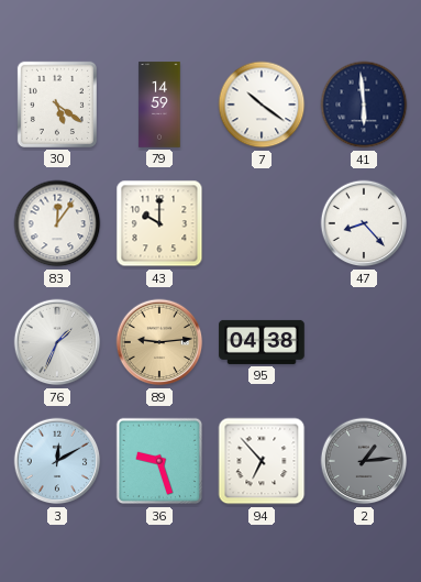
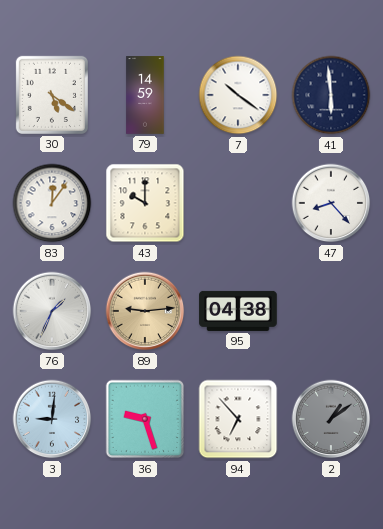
3: 12:10 -> 9:01
2: 1:14 -> 1:09
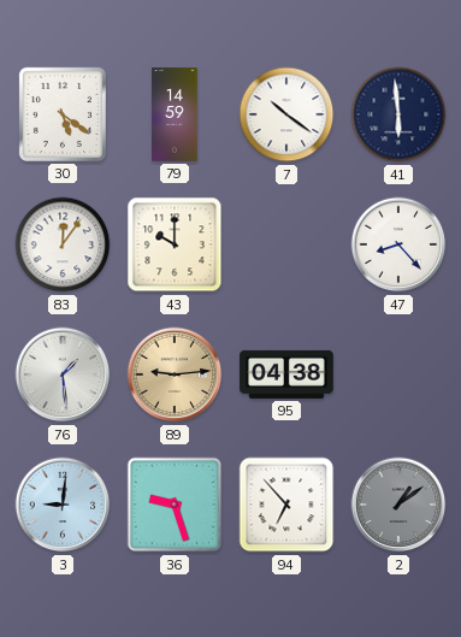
76: 1:34 -> 1:29
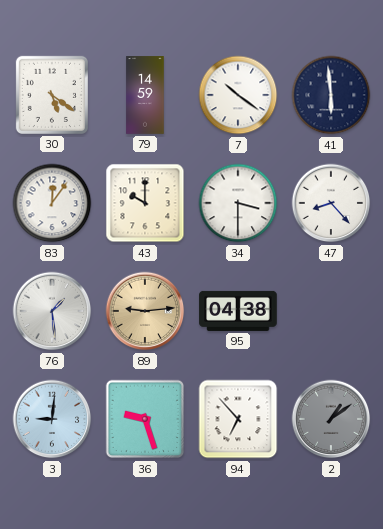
34: none -> 3:30
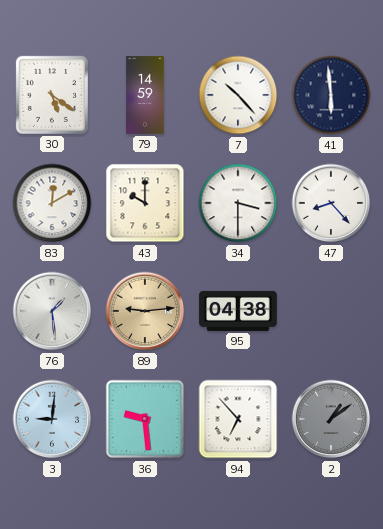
7: 10:21 -> 10:23
83: 12:06 -> 12:10
36: 9:27 -> 9:29
